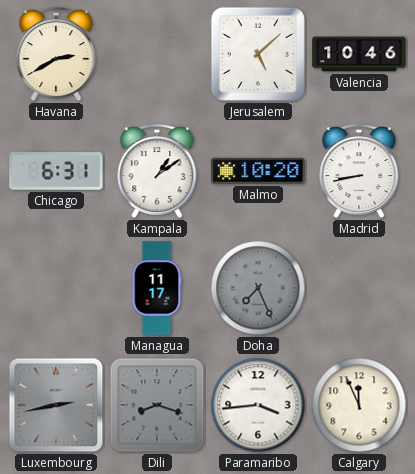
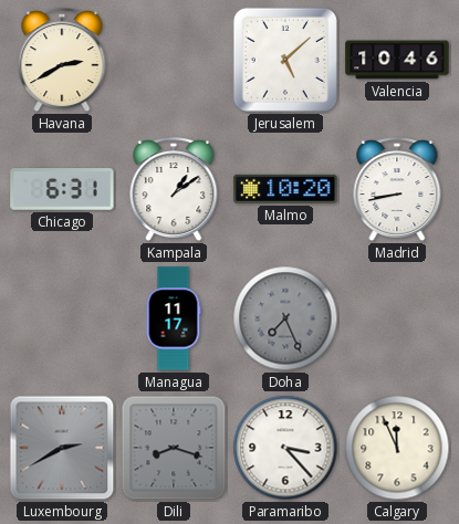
Luxembourg: 2:43 -> 2:40
Paramaribo: 3:44 -> 3:23
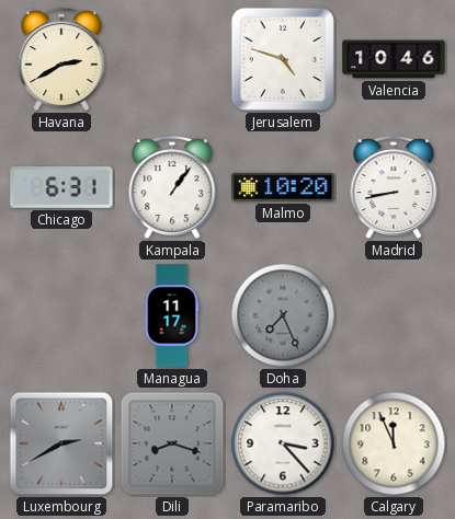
Jerusalem: 5:08 -> 4:48
Kampala: 1:09 -> 1:06
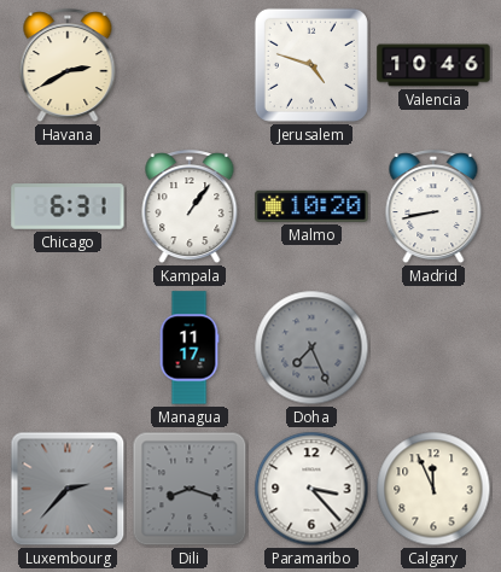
Luxembourg: 2:40 -> 2:37
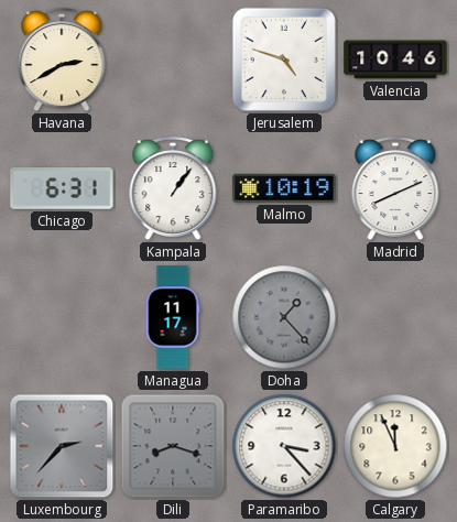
Malmo: 10:20 -> 10:19
Madrid: 8:43 -> 8:11
Doha: 7:26 -> 1:23
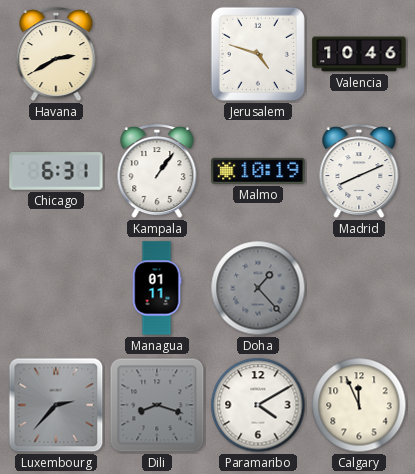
Managua: 11:17 -> 01:11
Paramaribo: 3:23 -> 4:10
